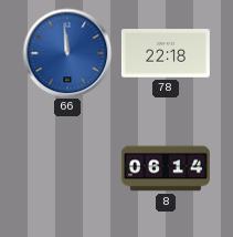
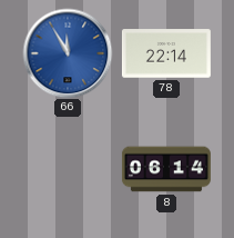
66: 11:59 -> 11:55
78: 22:18 -> 22:14
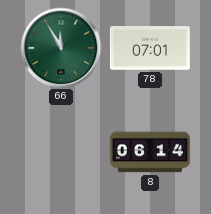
66 dial: blue -> green
78: 22:14 -> 07:01
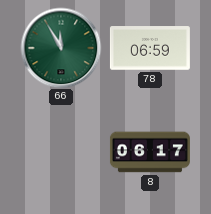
78: 07:01 -> 06:59
8: 06:14 -> 06:17
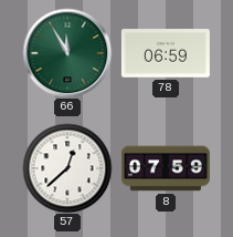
57: none -> 12:38
8: 06:17 -> 07:59
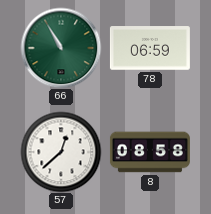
66: 11:55 -> 10:55
8: 07:59 -> 08:58
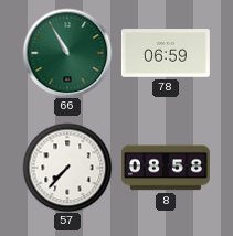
57: 12:38 -> 7:37
